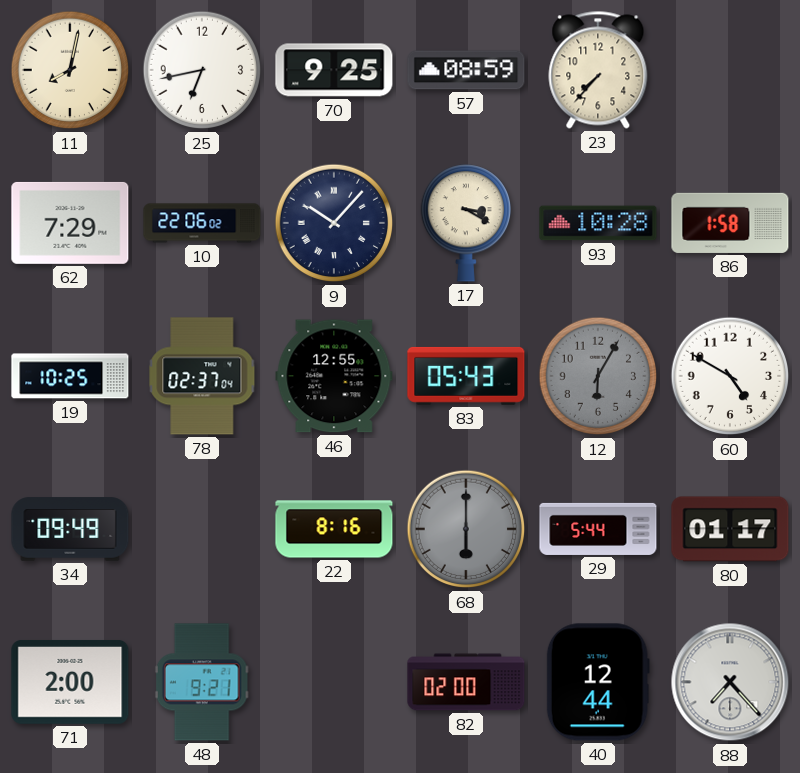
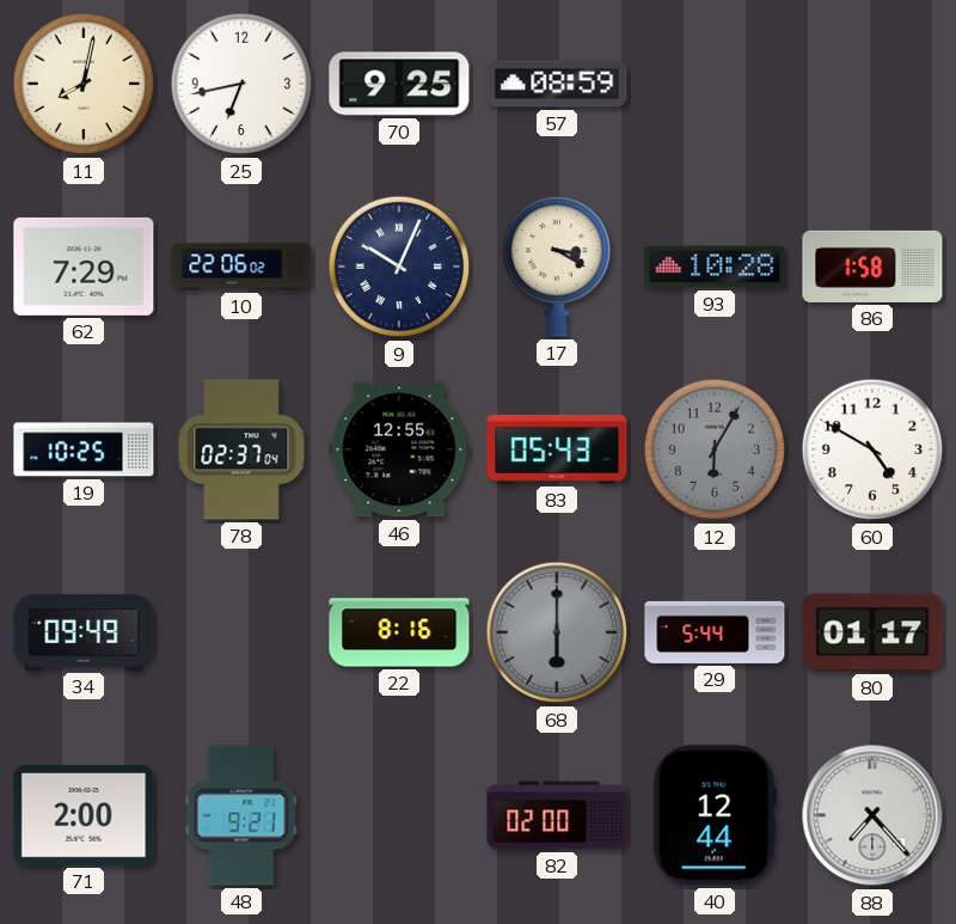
23: 7:37 -> none
9: 10:07 -> 10:04
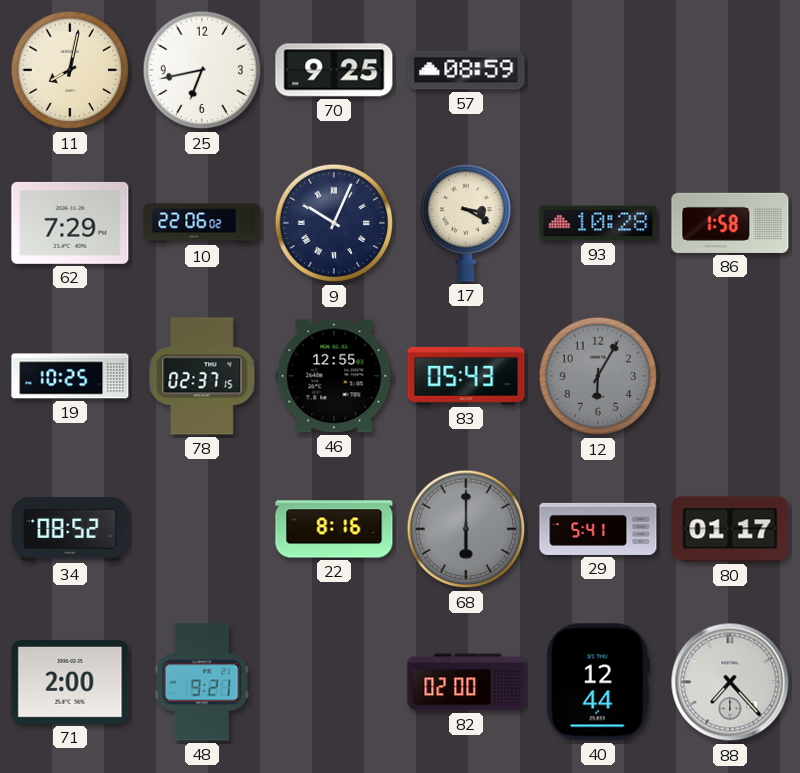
78: 02:37:04 -> 02:37:15
60: 4:50 -> none
34: 09:49 -> 08:52
29: 5:44 -> 5:41
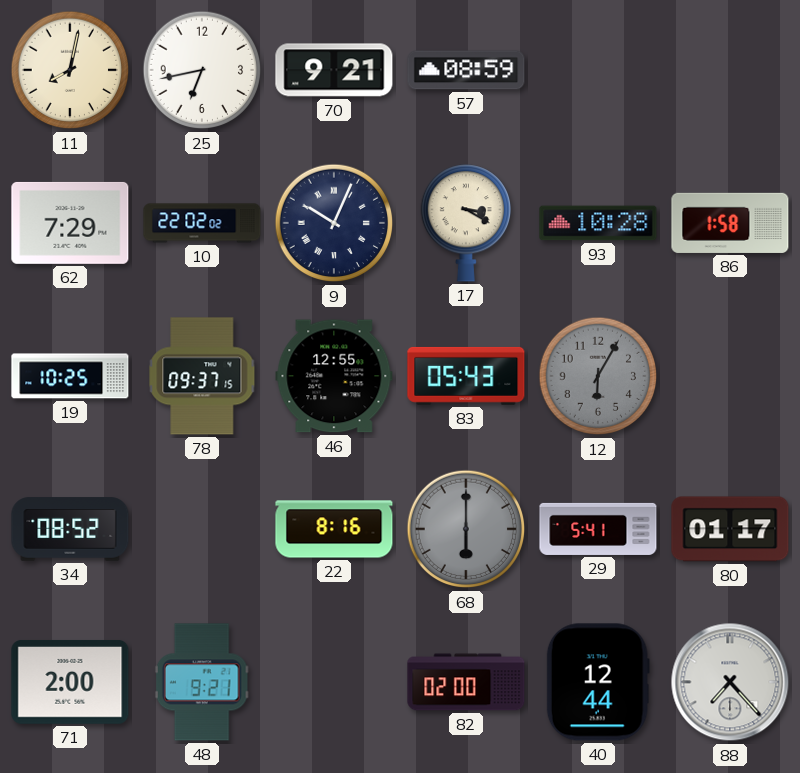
70: 9:25 -> 9:21
10: 22:06 -> 22:02
78: 02:37 -> 09:37
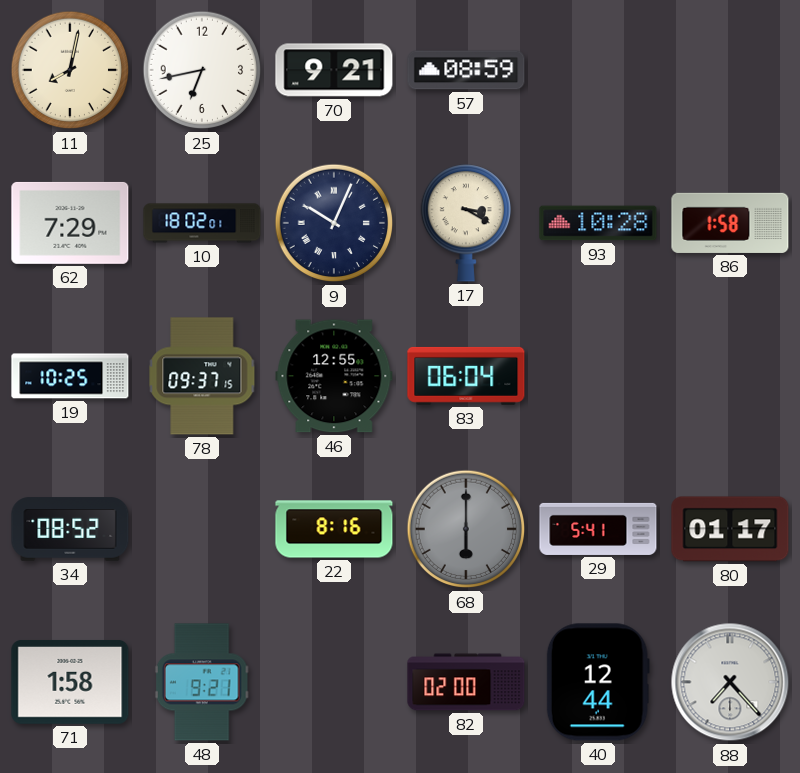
10: 22:02 -> 18:02
83: 05:43 -> 06:04
12: 6:05 -> none
71: 2:00 -> 1:58
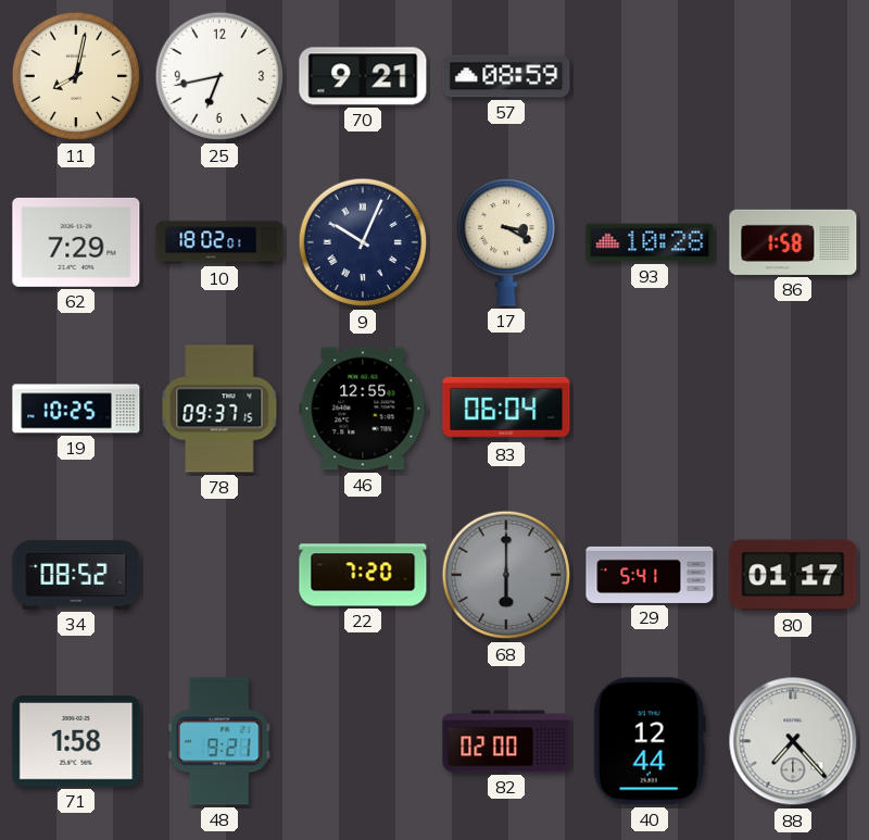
22: 8:16 -> 7:20
